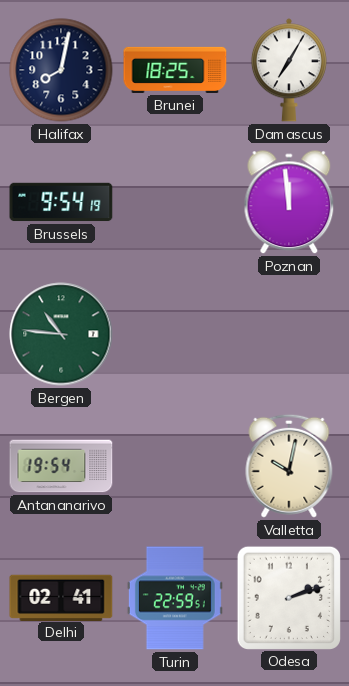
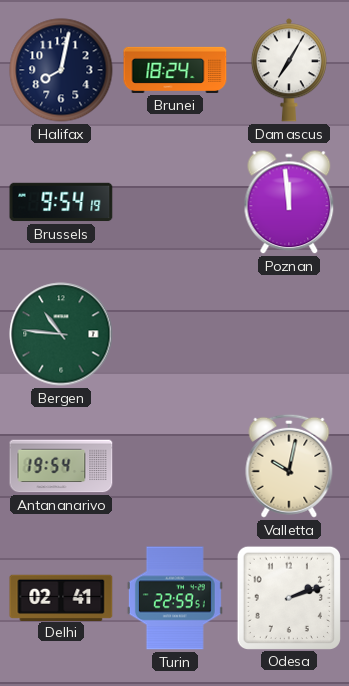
Brunei: 18:25 -> 18:24
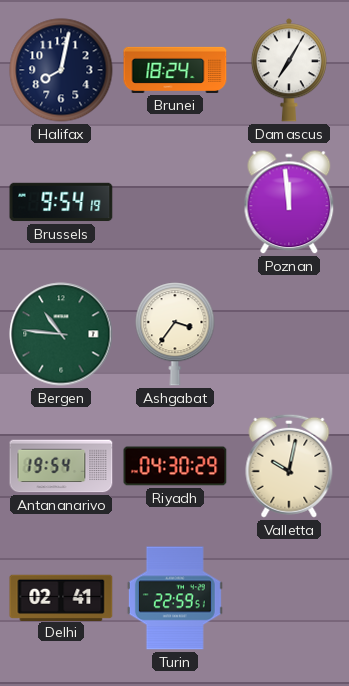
Ashgabat: none -> 3:36
Riyadh: none -> 04:30
Odesa: 2:12 -> none
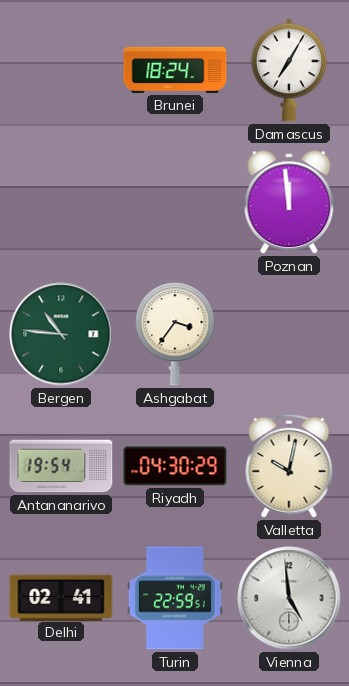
Halifax: 8:02 -> none
Brussels: 9:54 -> none
Vienna: none -> 4:59
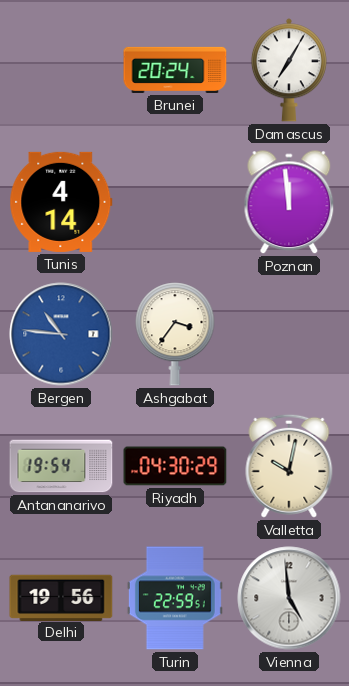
Brunei: 18:24 -> 20:24
Tunis: none -> 4:14
Bergen dial: green -> blue
Delhi: 02:41 -> 19:56
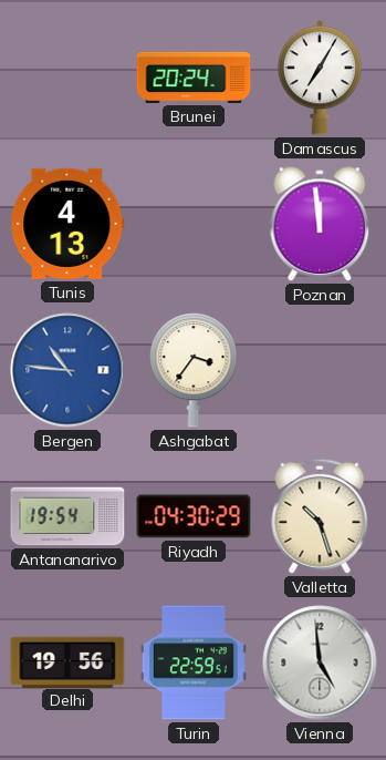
Tunis: 4:14 -> 4:13
Valletta: 10:02 -> 10:27
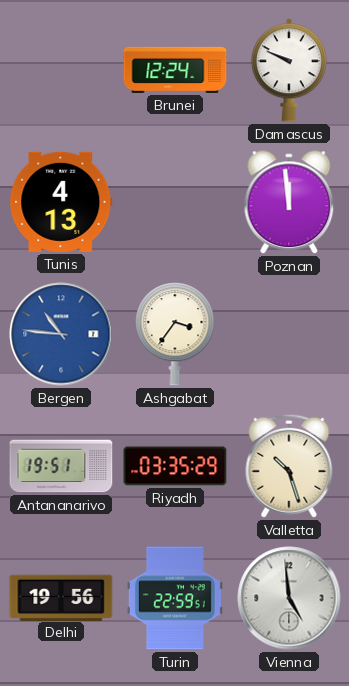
Brunei: 20:24 -> 12:24
Damascus: 7:05 -> 9:49
Antananarivo: 19:54 -> 19:51
Riyadh: 04:30 -> 03:35
